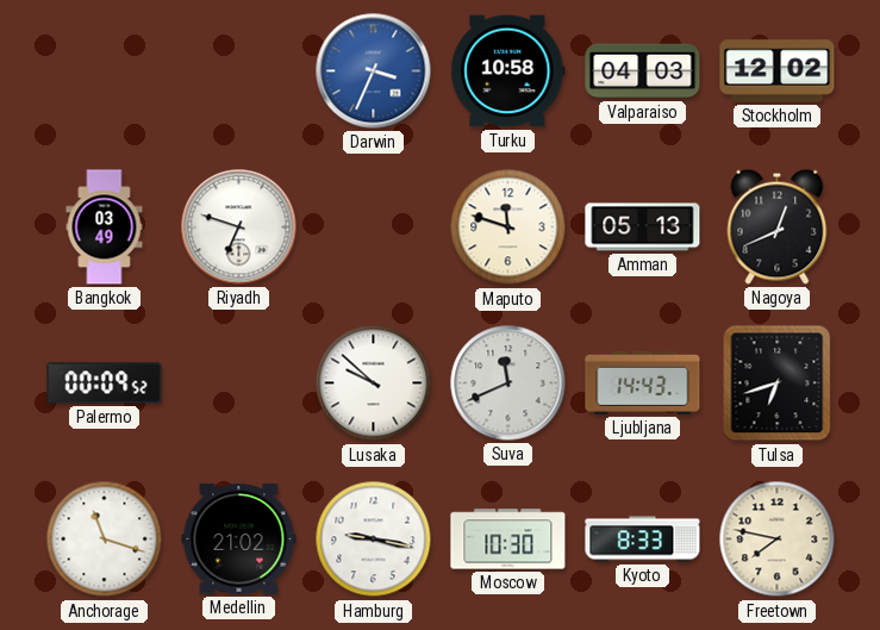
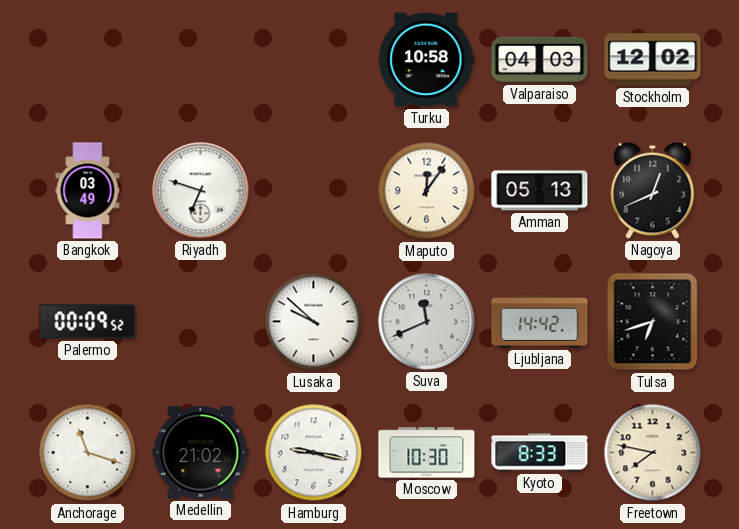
Darwin: 3:34 -> none
Maputo: 11:48 -> 12:06
Ljubljana: 14:43 -> 14:42
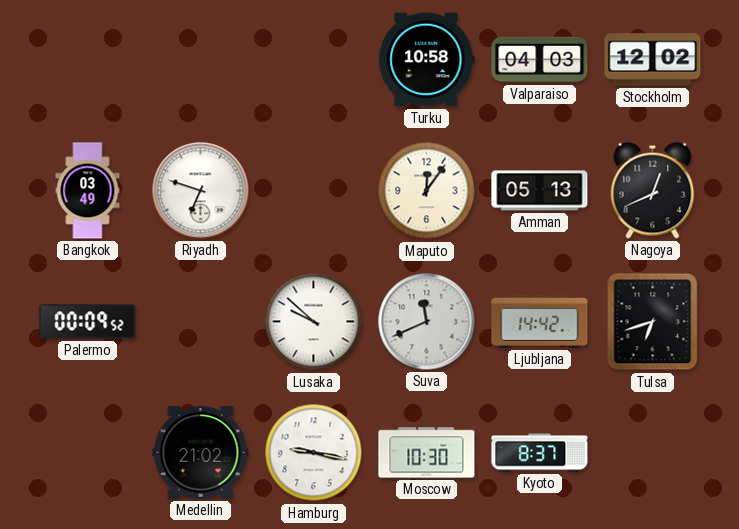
Anchorage: 11:18 -> none
Kyoto: 8:33 -> 8:37
Freetown: 7:47 -> none
